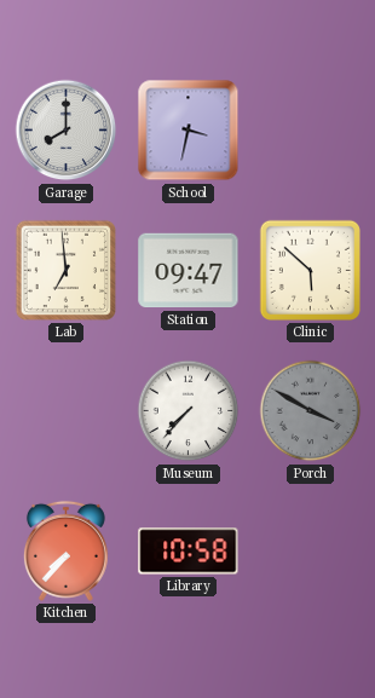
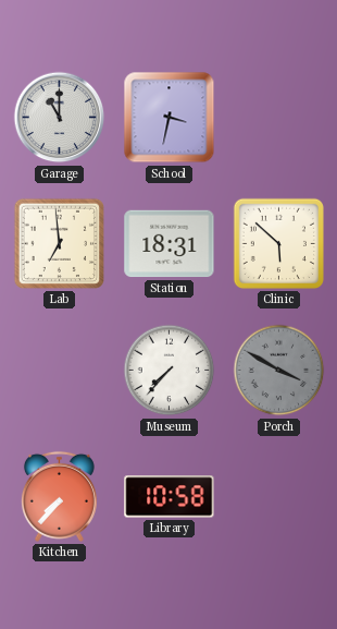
Garage: 8:00 -> 11:00
Station: 09:47 -> 18:31
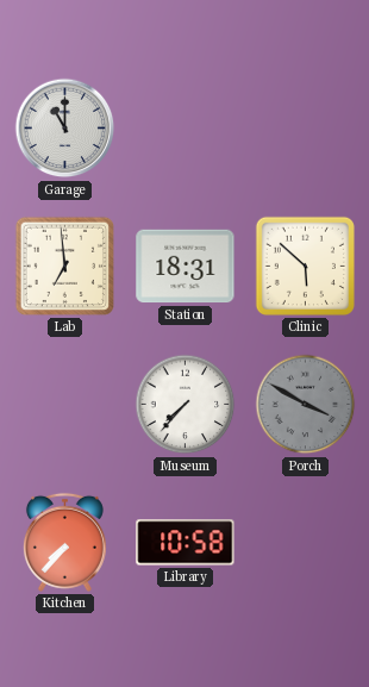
School: 3:32 -> none
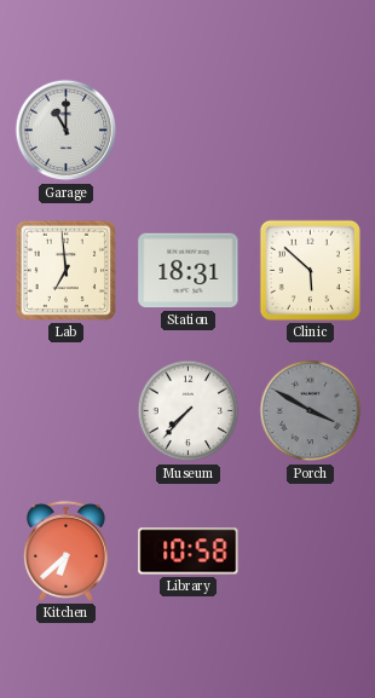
Kitchen: 7:37 -> 6:38
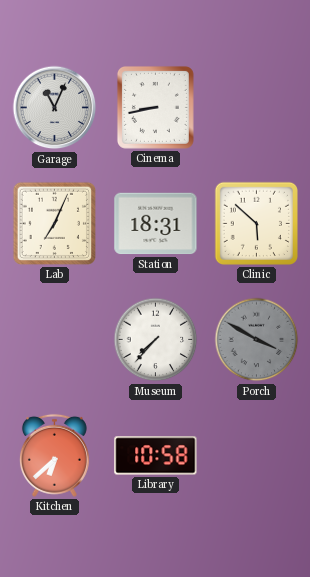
Garage: 11:00 -> 11:04
Cinema: none -> 8:43
Lab: 6:59 -> 7:04
